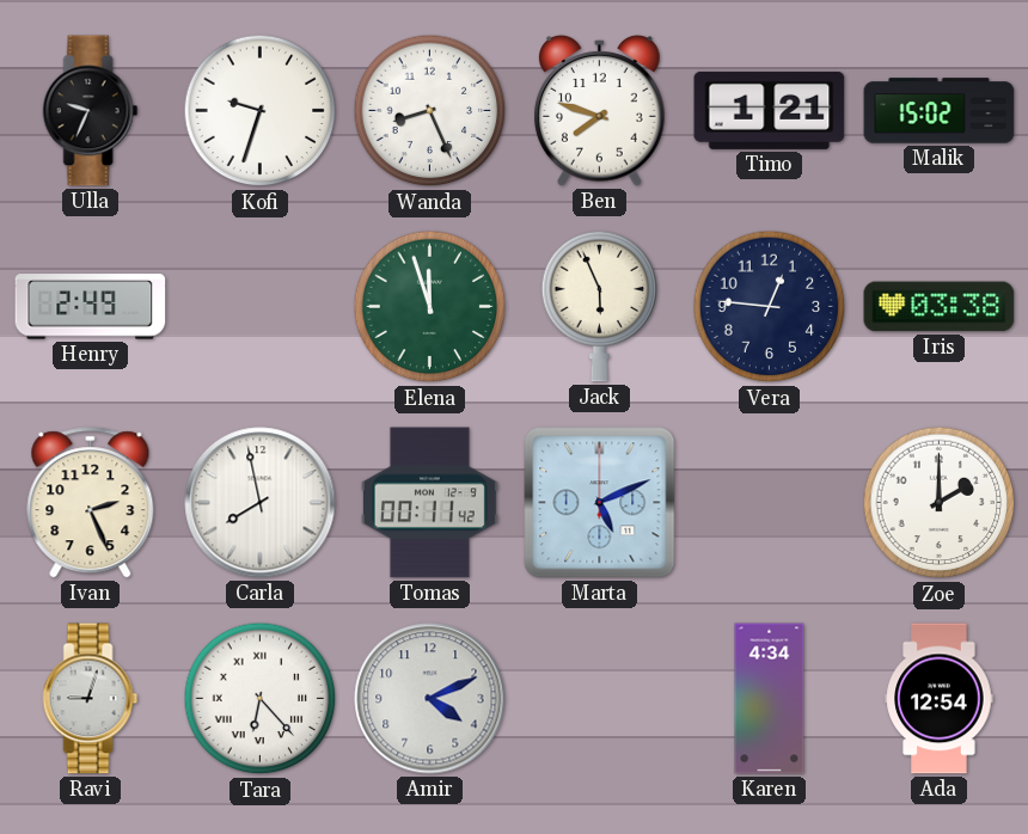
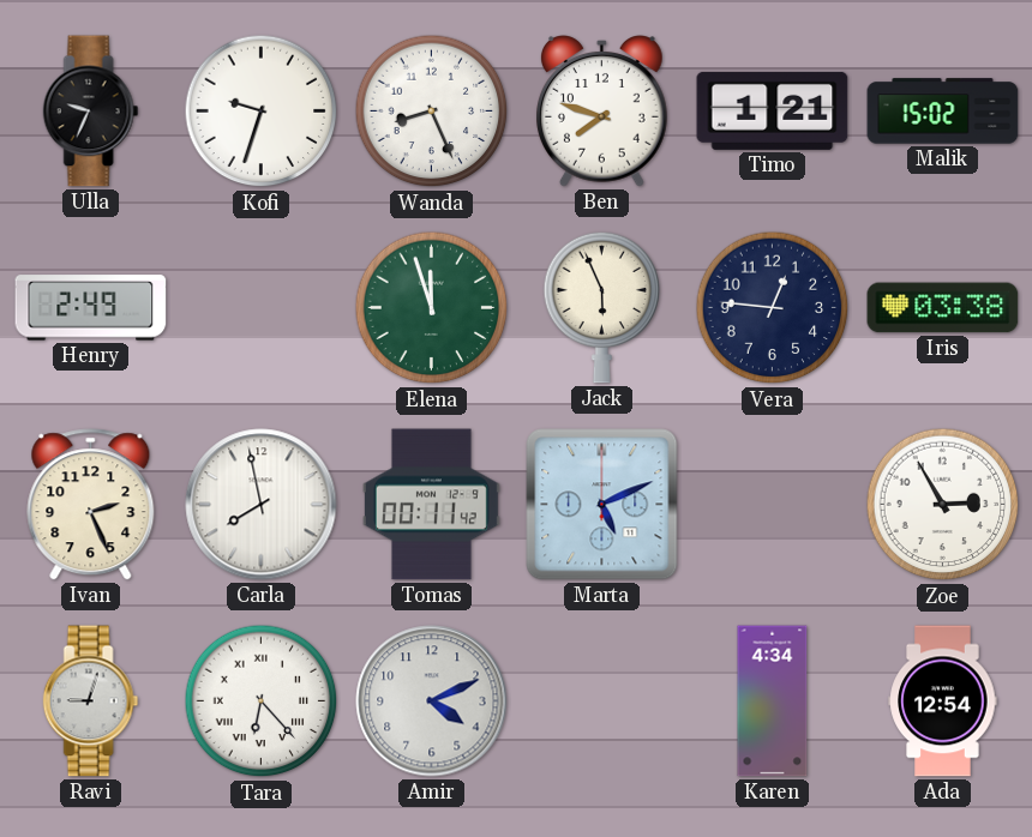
Zoe: 2:00 -> 2:55
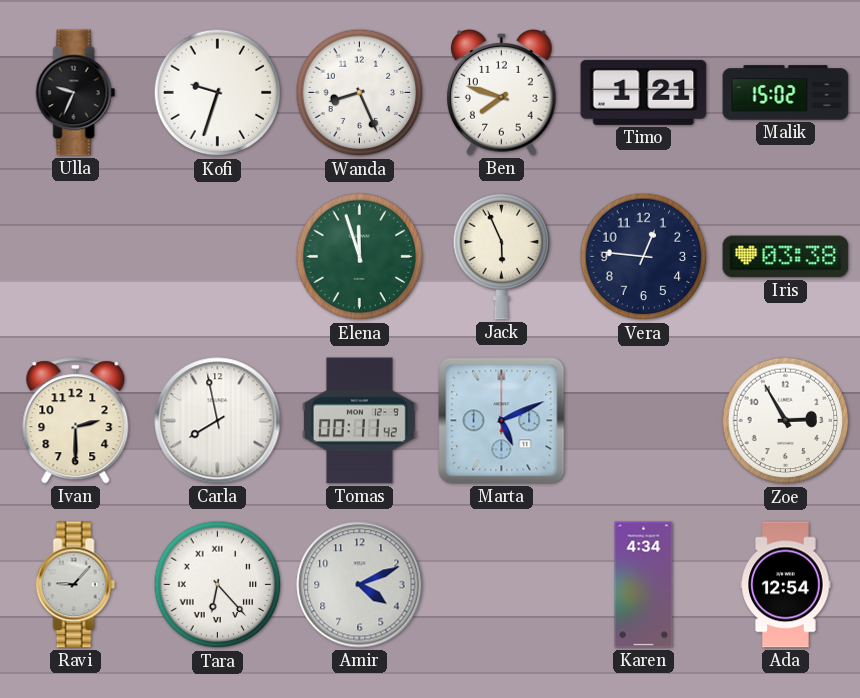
Henry: 2:49 -> none
Ivan: 2:26 -> 2:30
Ravi: 9:03 -> 9:07
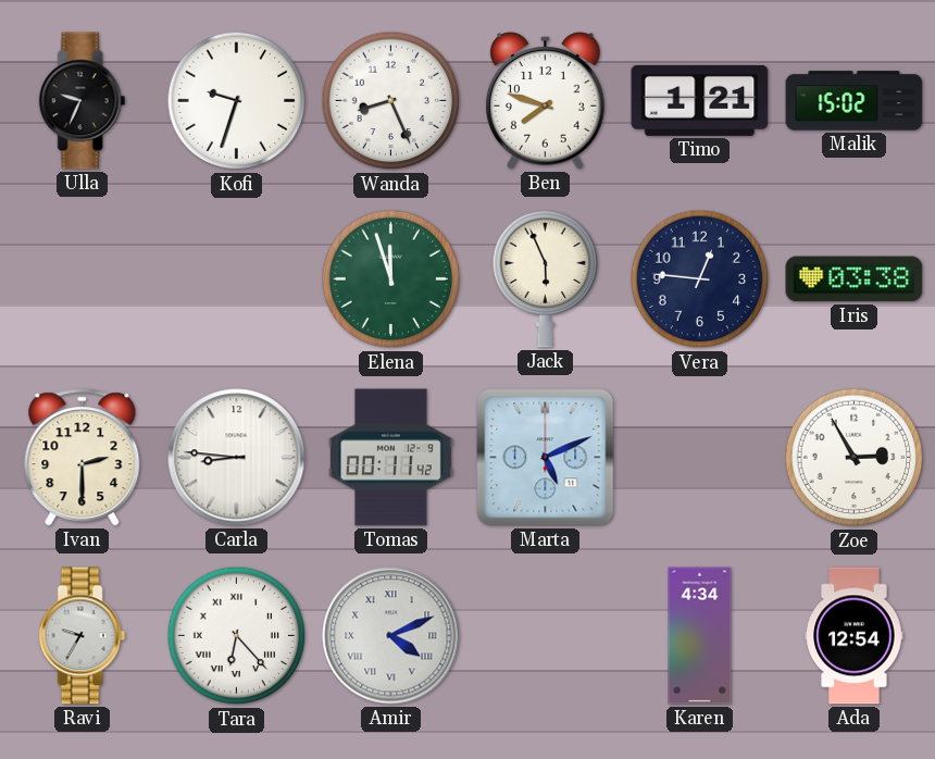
Carla: 7:58 -> 8:46
Ravi: 9:07 -> 9:35
Amir numerals: Arabic -> Roman
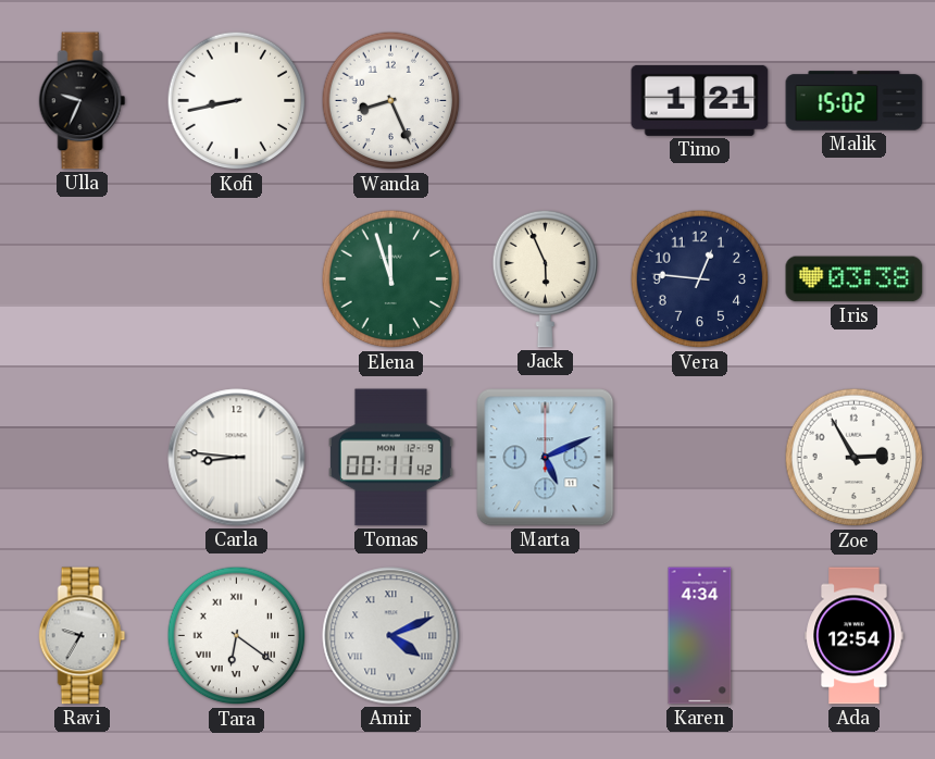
Kofi: 9:33 -> 8:43
Ben: 7:48 -> none
Ivan: 2:30 -> none
Tara: 6:23 -> 6:21
